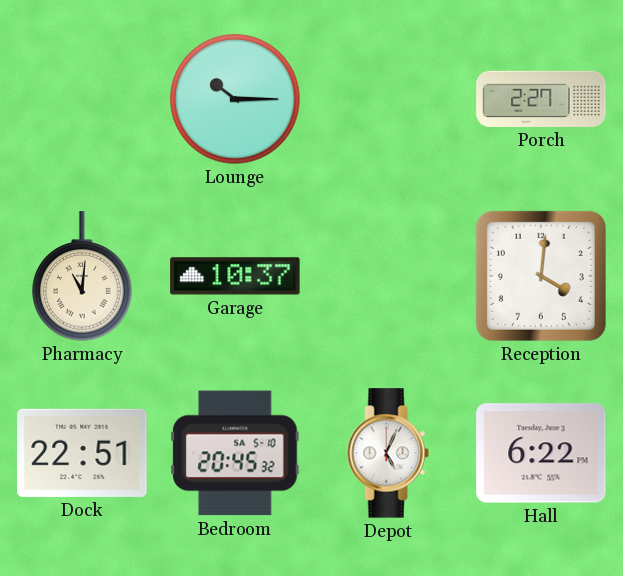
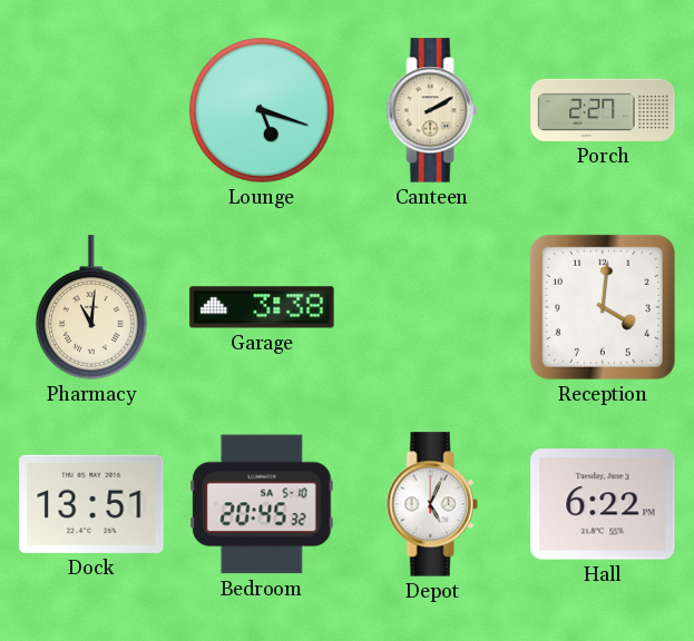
Lounge: 10:15 -> 5:18
Canteen: none -> 2:10
Garage: 10:37 -> 3:38
Dock: 22:51 -> 13:51
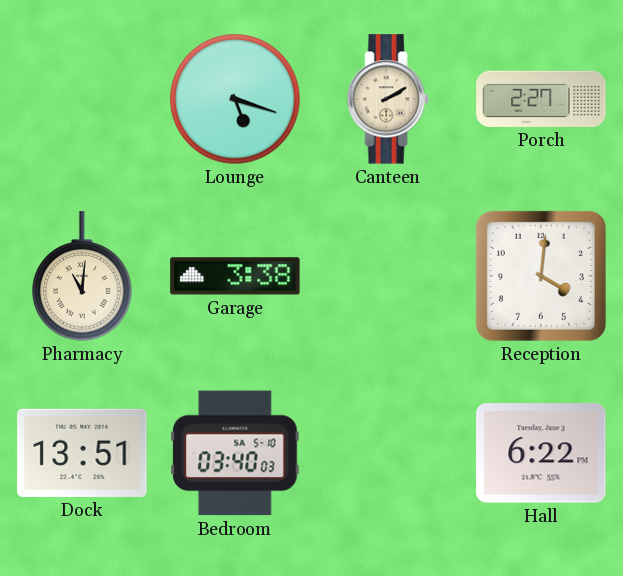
Bedroom: 20:45 -> 03:40
Depot: 5:04 -> none
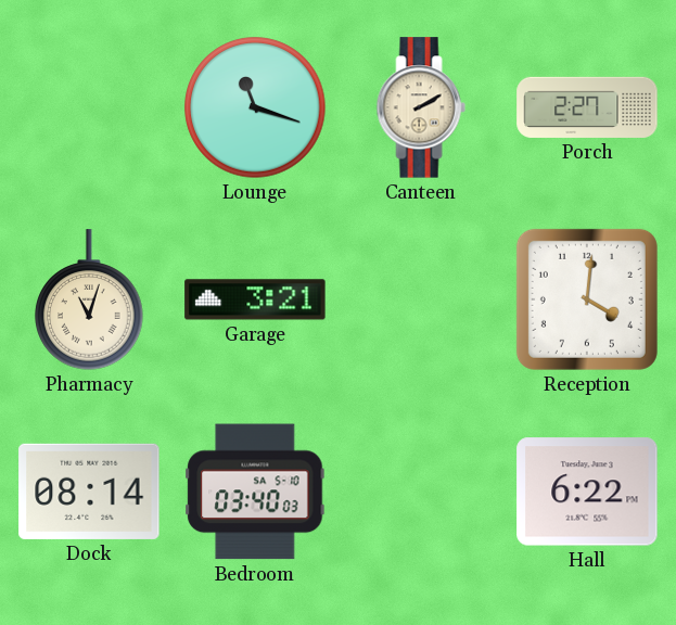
Lounge: 5:18 -> 11:18
Pharmacy: 11:01 -> 11:03
Garage: 3:38 -> 3:21
Dock: 13:51 -> 08:14
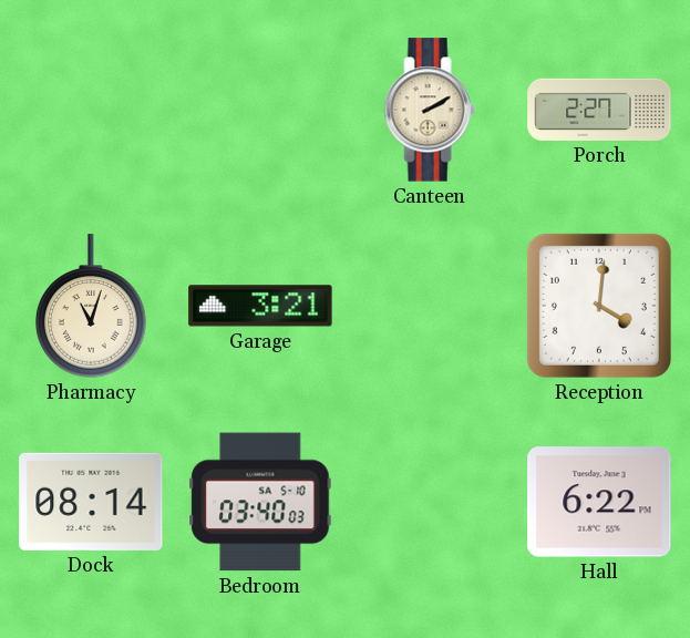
Lounge: 11:18 -> none
